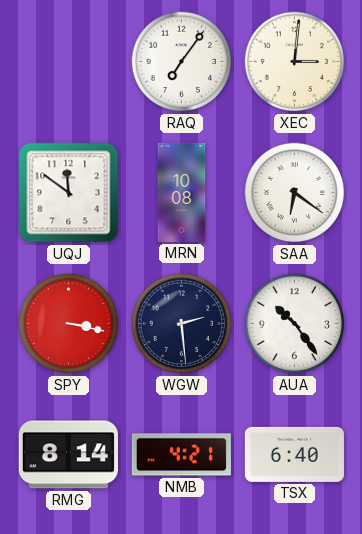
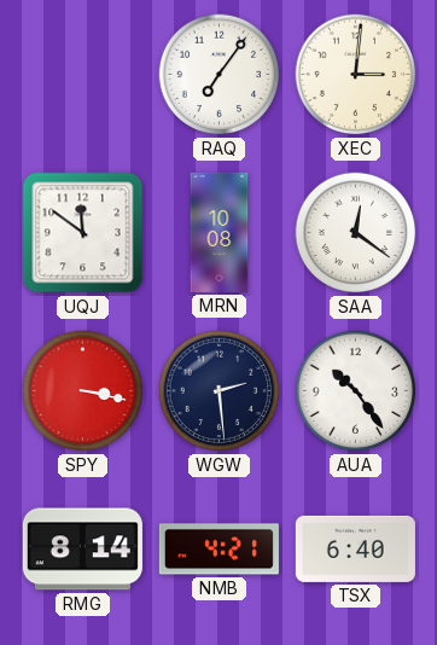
SAA: 6:21 -> 12:21
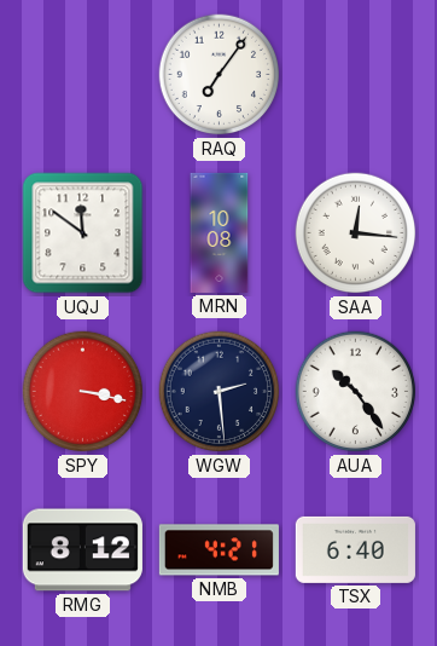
XEC: 3:01 -> none
SAA: 12:21 -> 12:16
RMG: 8:14 -> 8:12
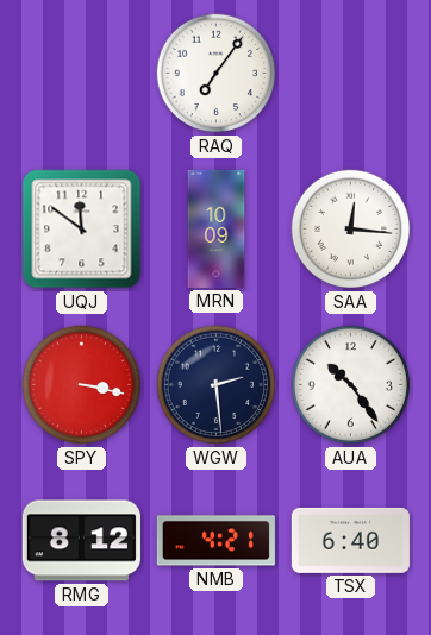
MRN: 10:08 -> 10:09
